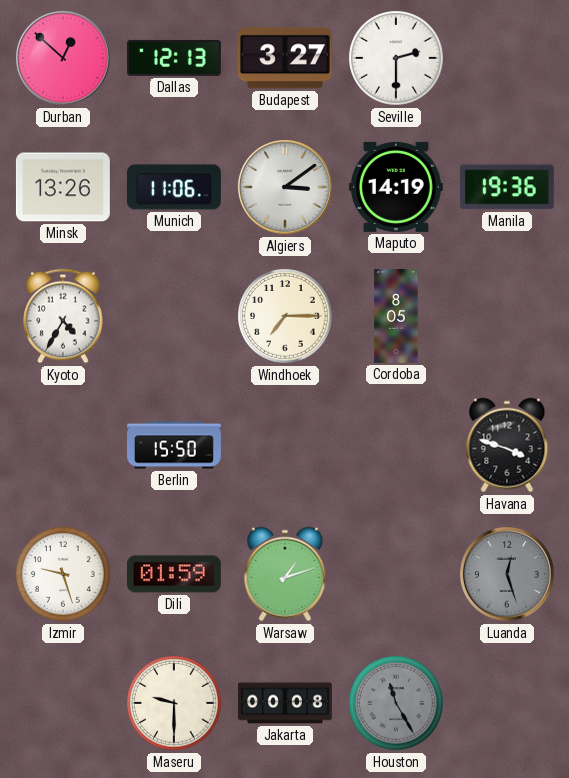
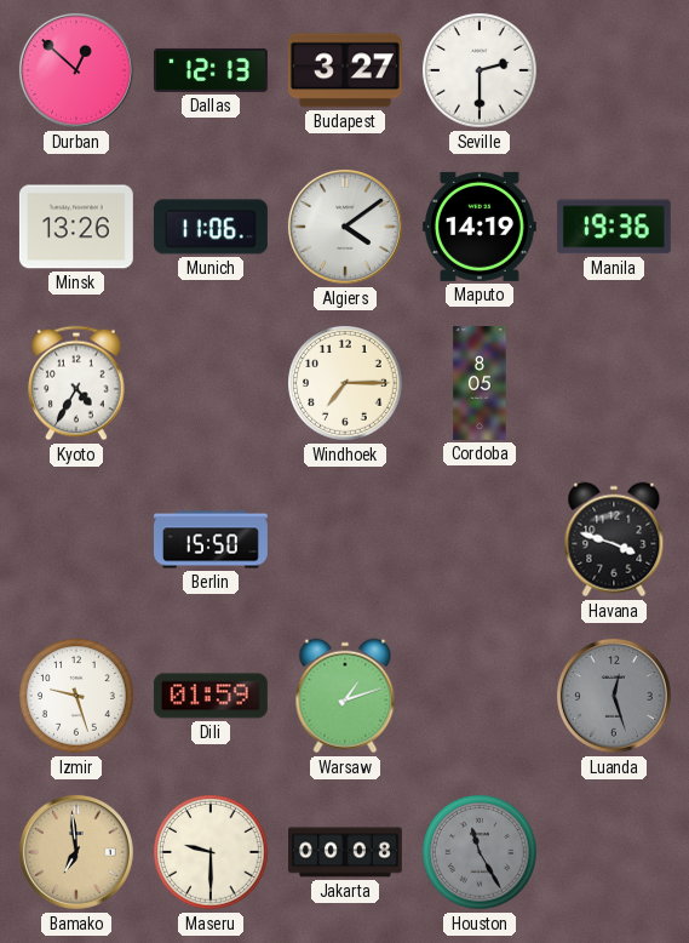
Algiers: 3:09 -> 4:09
Bamako: none -> 6:59
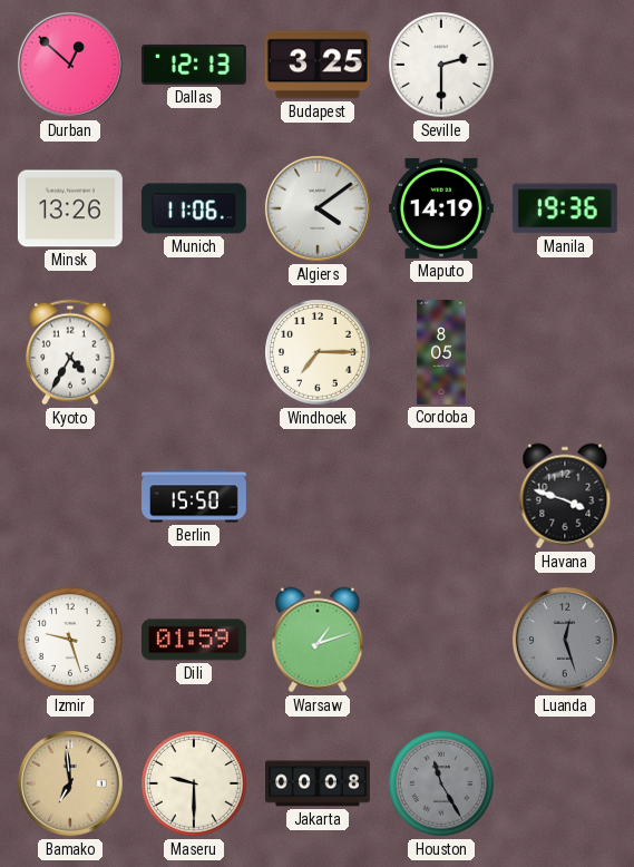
Budapest: 3:27 -> 3:25
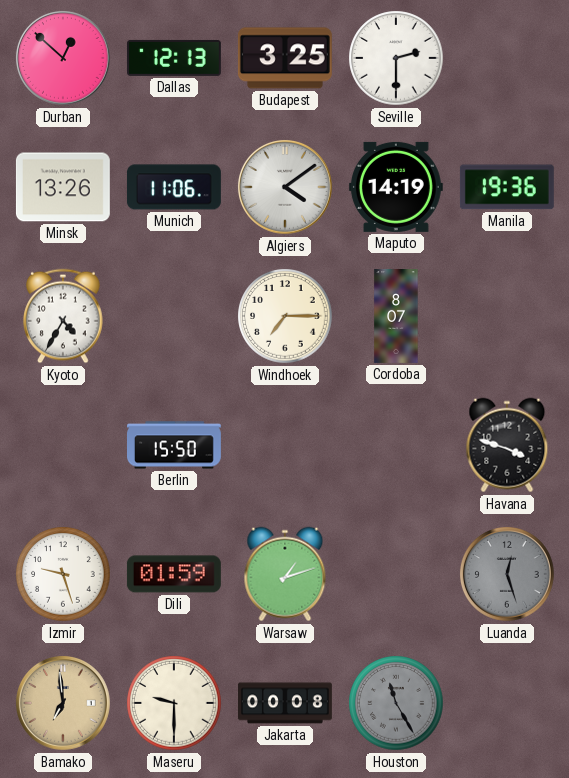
Cordoba: 8:05 -> 8:07
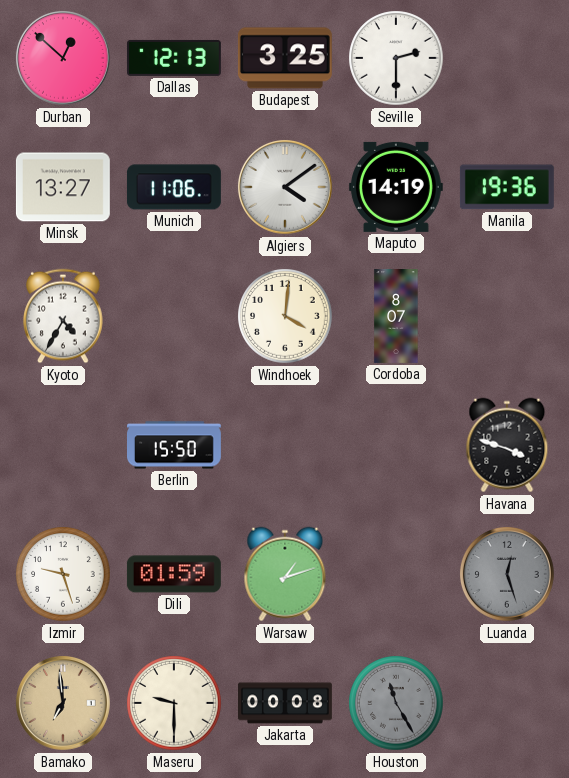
Minsk: 13:26 -> 13:27
Windhoek: 7:15 -> 4:01
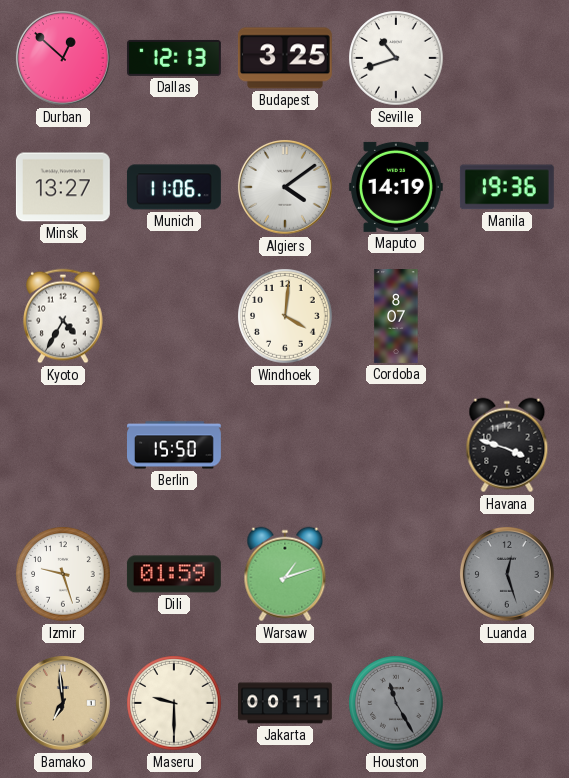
Seville: 2:30 -> 10:42
Jakarta: 00:08 -> 00:11
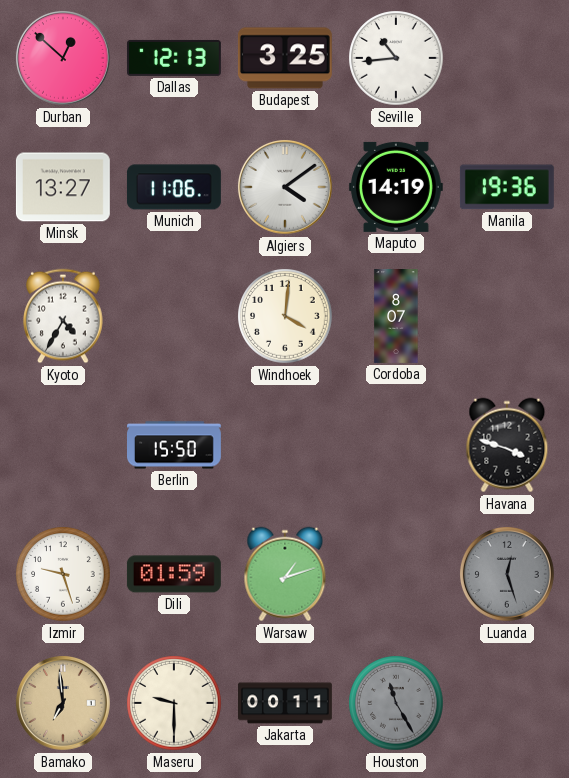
Seville: 10:42 -> 10:44
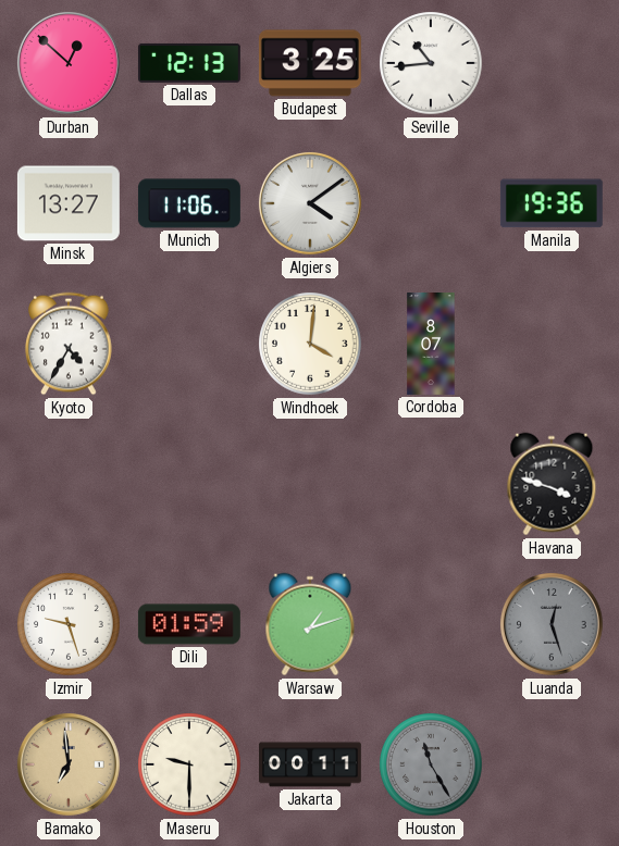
Maputo: 14:19 -> none
Berlin: 15:50 -> none
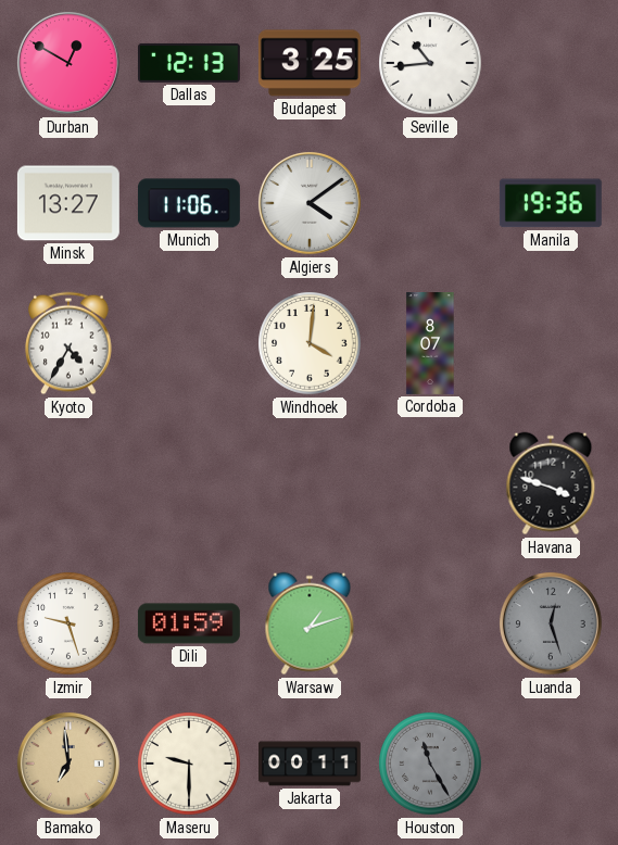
Durban: 12:52 -> 12:50
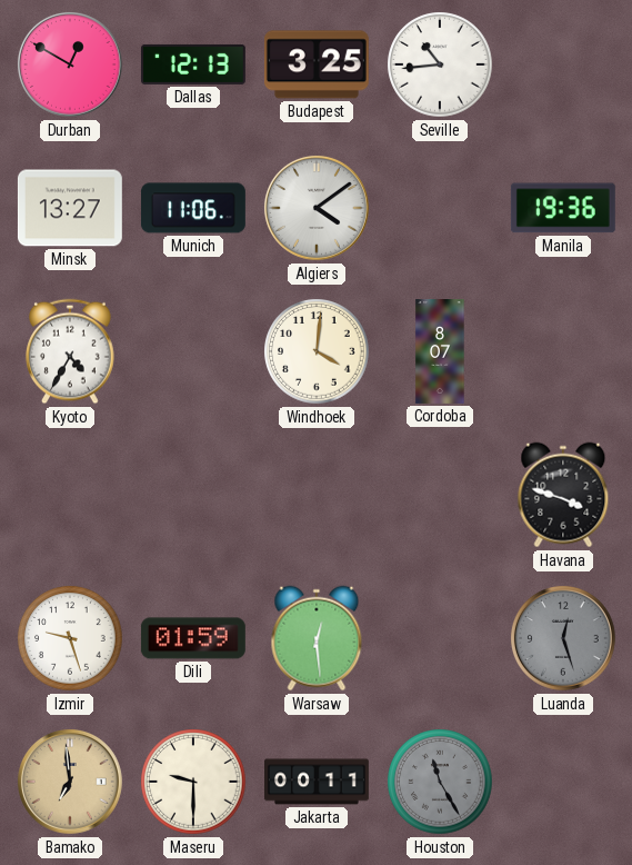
Warsaw: 1:12 -> 12:29
